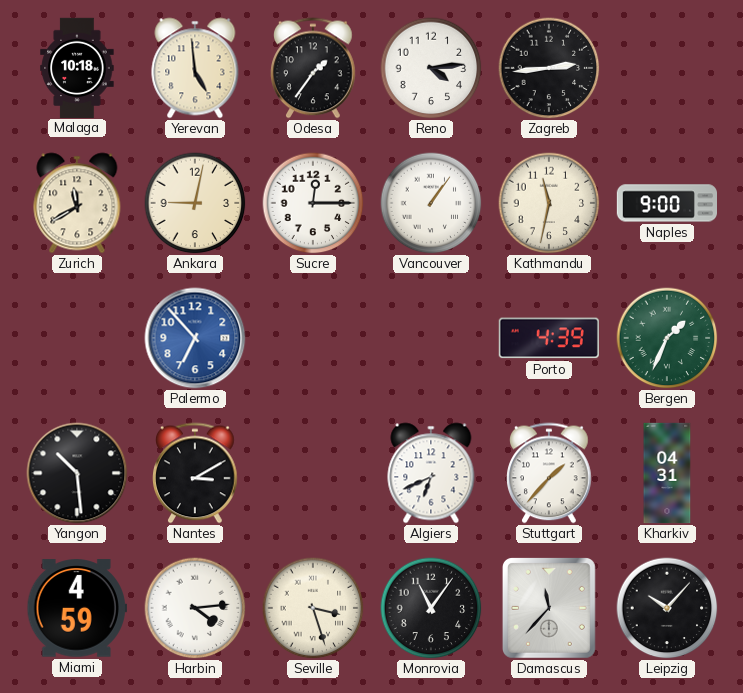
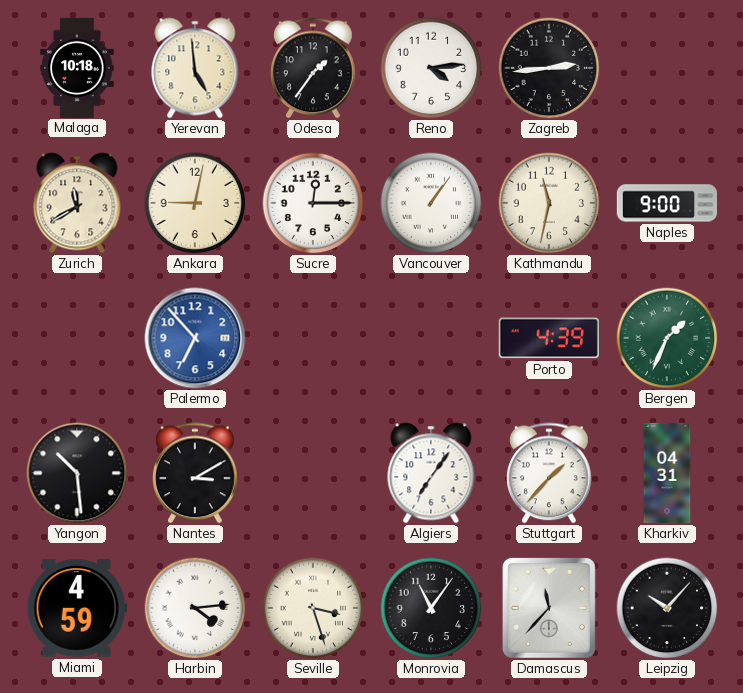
Algiers: 6:41 -> 7:06
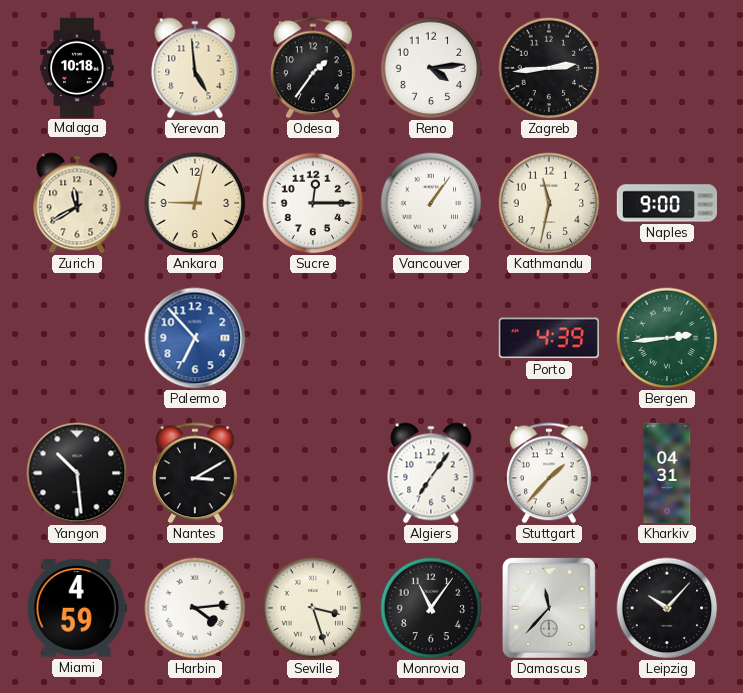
Bergen: 1:34 -> 2:44
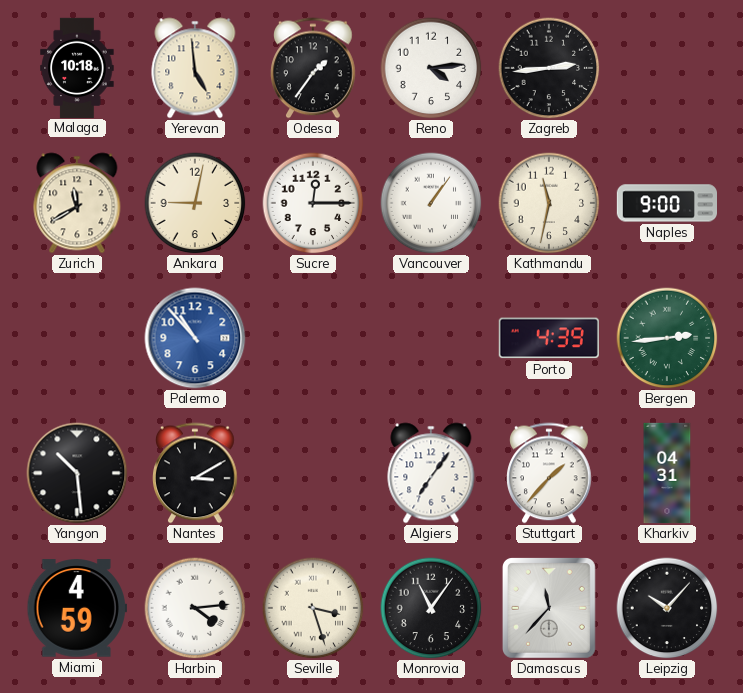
Palermo: 6:53 -> 10:53
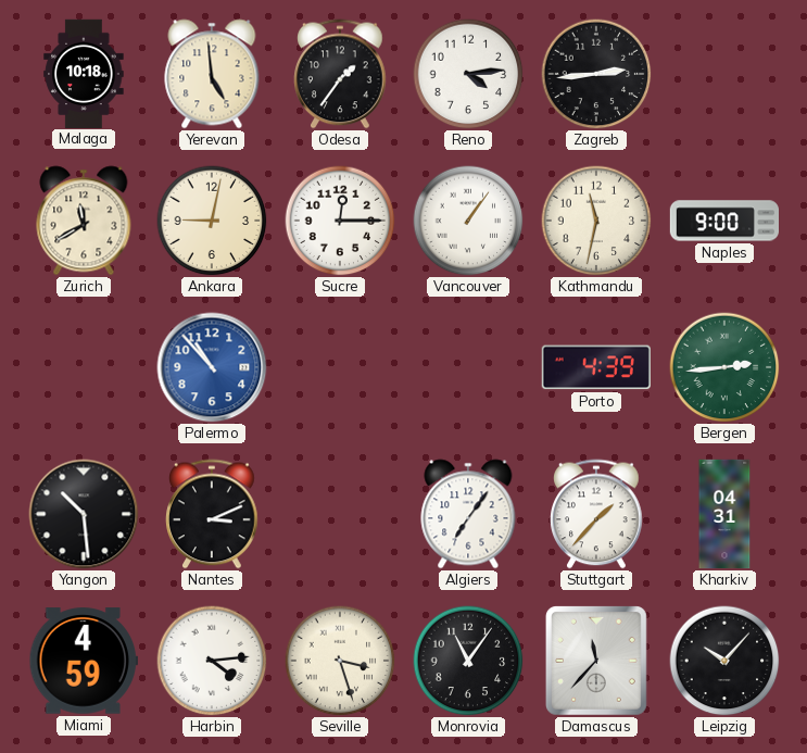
Nantes: 3:10 -> 3:11
